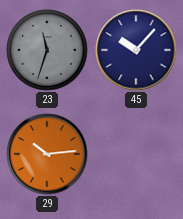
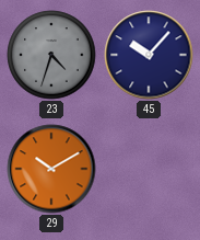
23: 11:33 -> 4:33
29: 10:14 -> 10:10
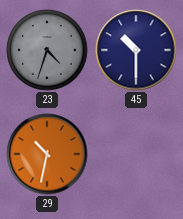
45: 10:07 -> 10:30
29: 10:10 -> 10:32
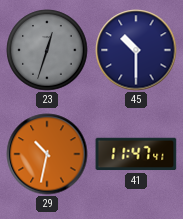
23: 4:33 -> 12:33
41: none -> 11:47
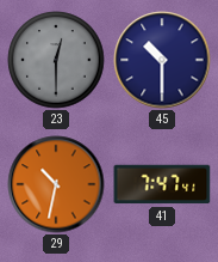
23: 12:33 -> 12:30
41: 11:47 -> 7:47
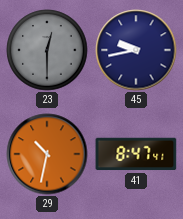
45: 10:30 -> 9:43
41: 7:47 -> 8:47
